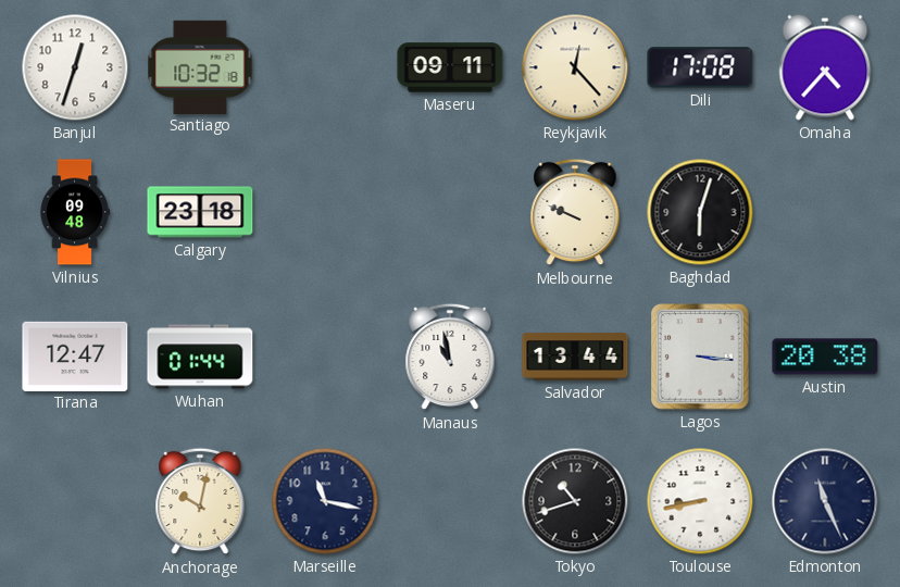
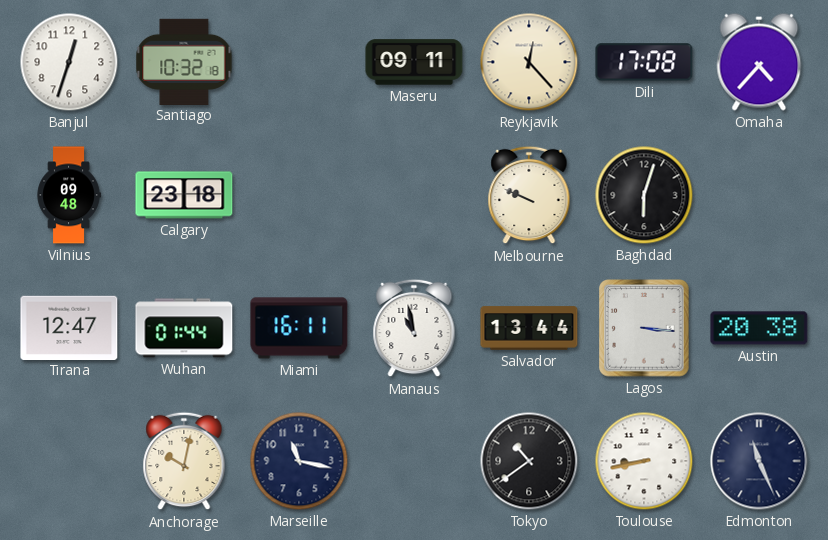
Miami: none -> 16:11
Tokyo: 10:42 -> 10:39
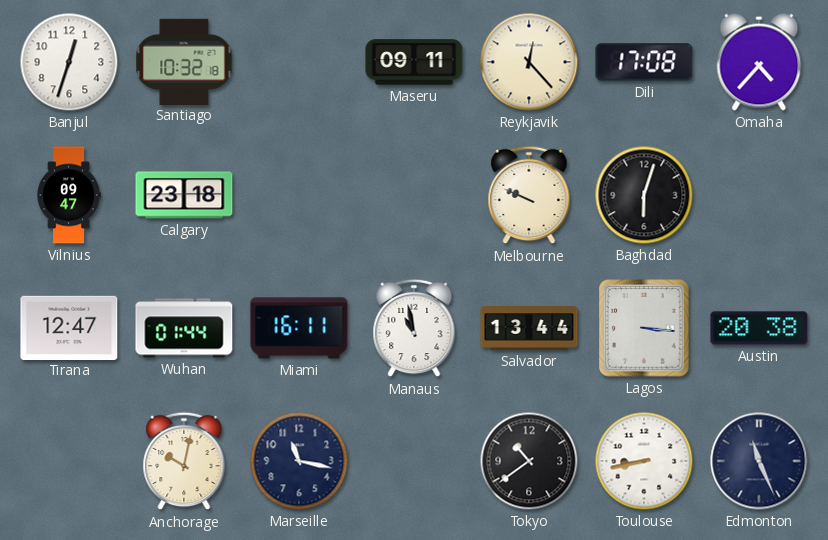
Vilnius: 09:48 -> 09:47
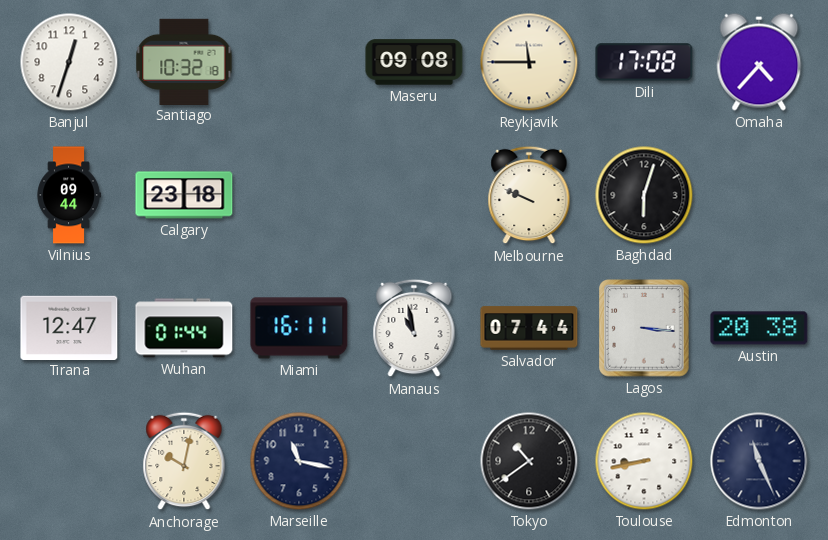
Maseru: 09:11 -> 09:08
Reykjavik: 12:23 -> 11:45
Vilnius: 09:47 -> 09:44
Salvador: 13:44 -> 07:44
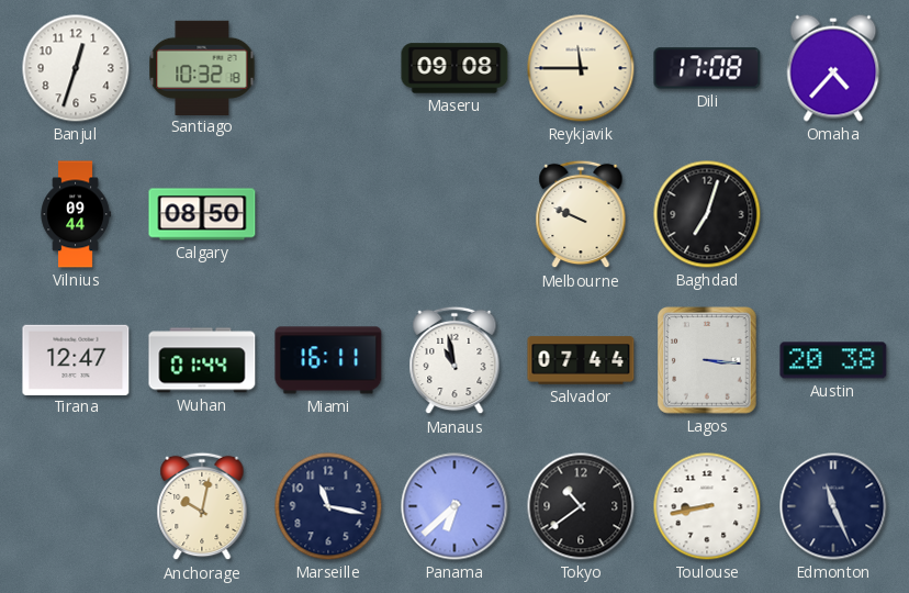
Calgary: 23:18 -> 08:50
Baghdad: 6:03 -> 7:03
Panama: none -> 6:38
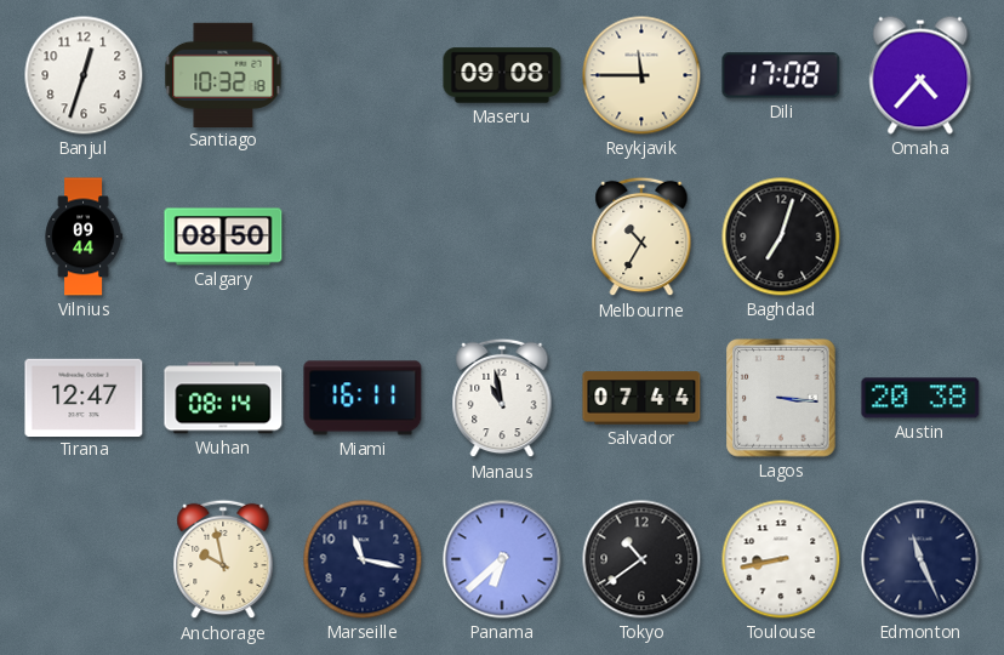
Melbourne: 9:49 -> 10:35
Wuhan: 01:44 -> 08:14
Anchorage: 10:02 -> 9:58
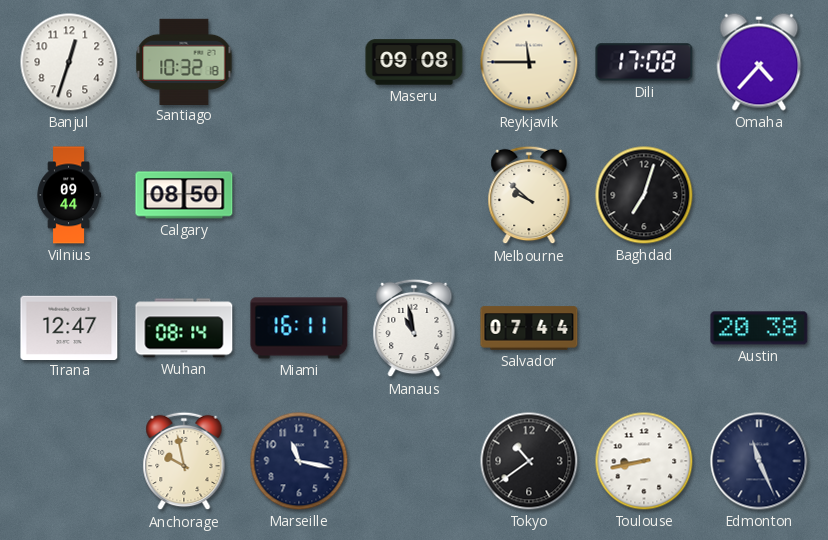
Melbourne: 10:35 -> 9:52
Lagos: 3:16 -> none
Panama: 6:38 -> none
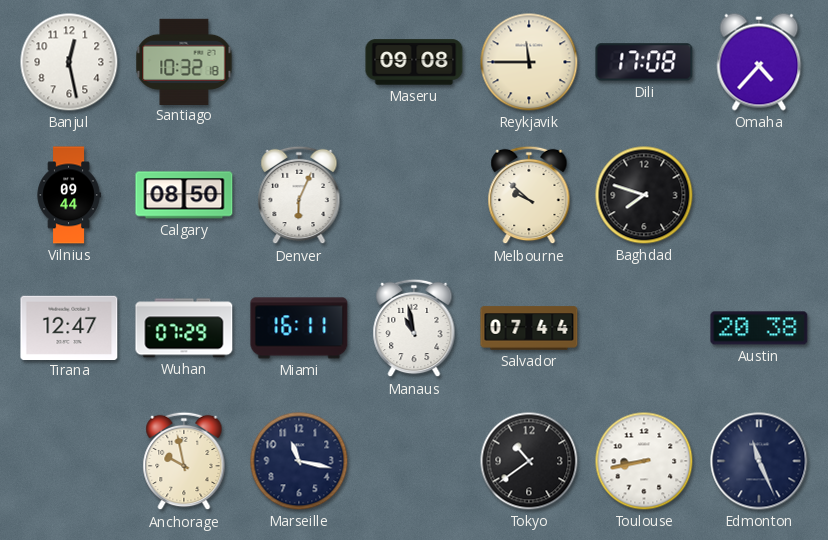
Banjul: 12:33 -> 12:28
Denver: none -> 6:04
Baghdad: 7:03 -> 7:48
Wuhan: 08:14 -> 07:29
